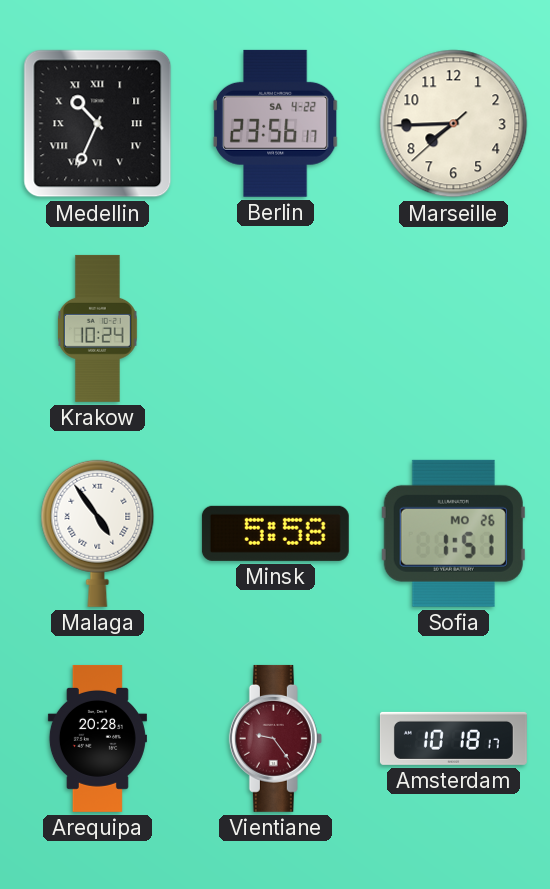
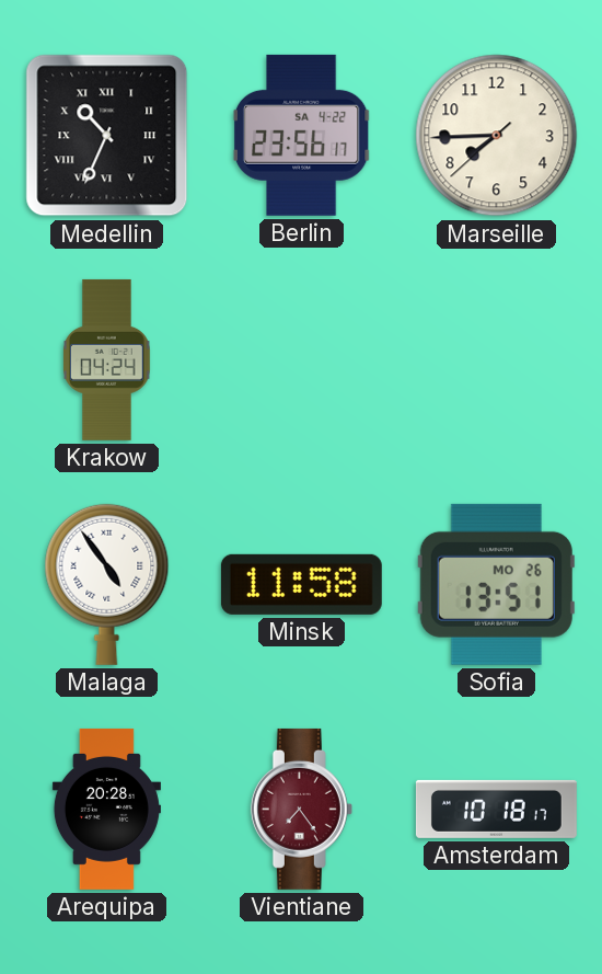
Krakow: 10:24 -> 04:24
Minsk: 5:58 -> 11:58
Sofia: 1:51 -> 13:51
Vientiane: 9:24 -> 7:24
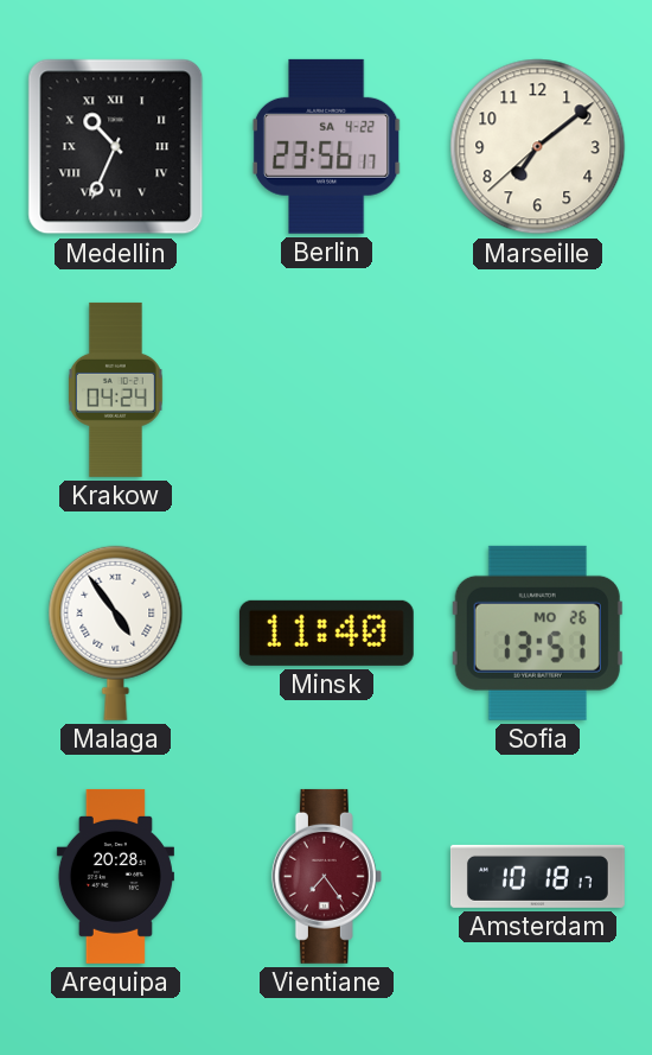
Marseille: 7:44 -> 7:08
Minsk: 11:58 -> 11:40
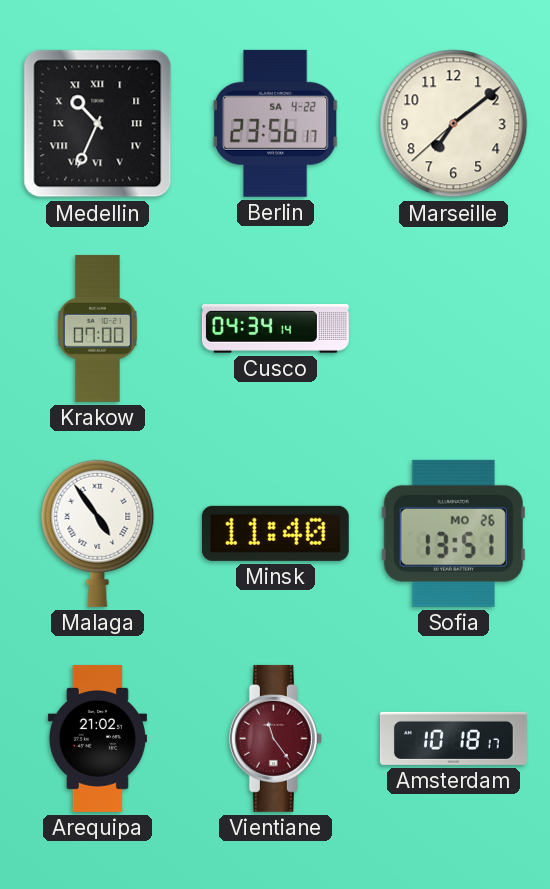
Krakow: 04:24 -> 07:00
Cusco: none -> 04:34
Arequipa: 20:28 -> 21:02
Vientiane: 7:24 -> 11:24
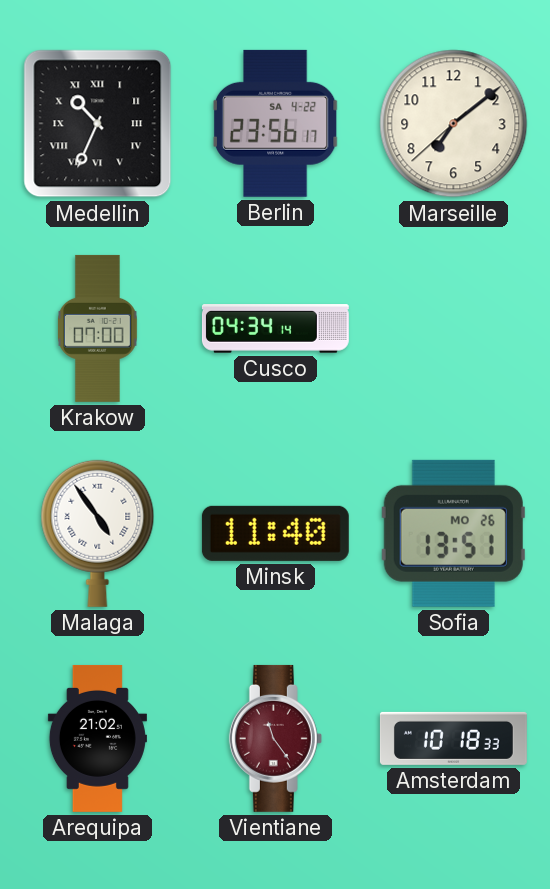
Amsterdam: 10:18:17 -> 10:18:33
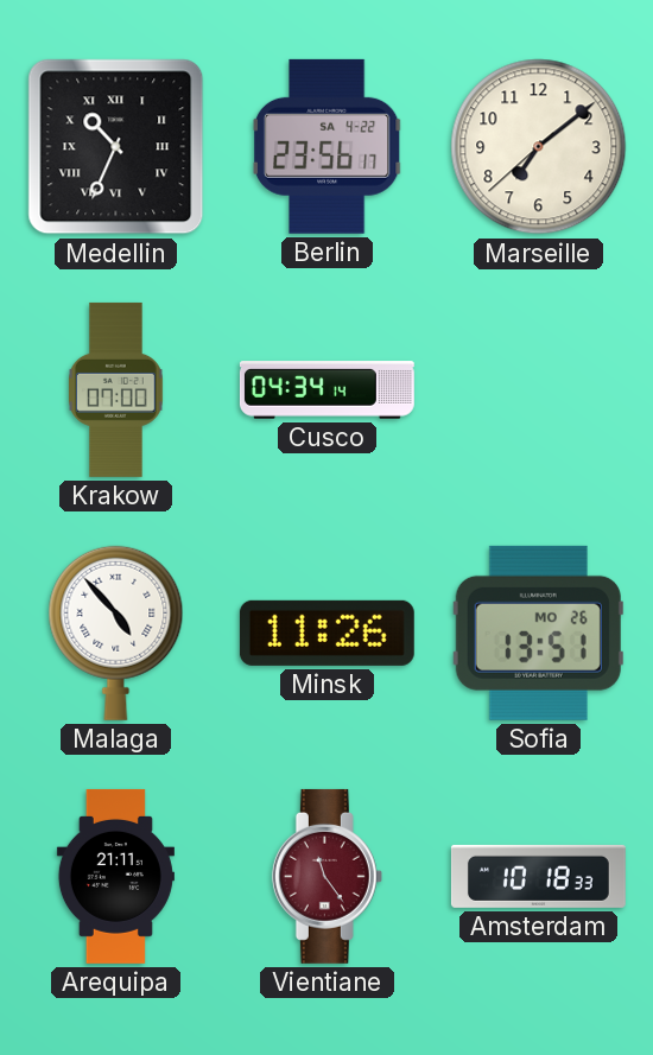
Malaga: 4:54 -> 4:53
Minsk: 11:40 -> 11:26
Arequipa: 21:02 -> 21:11
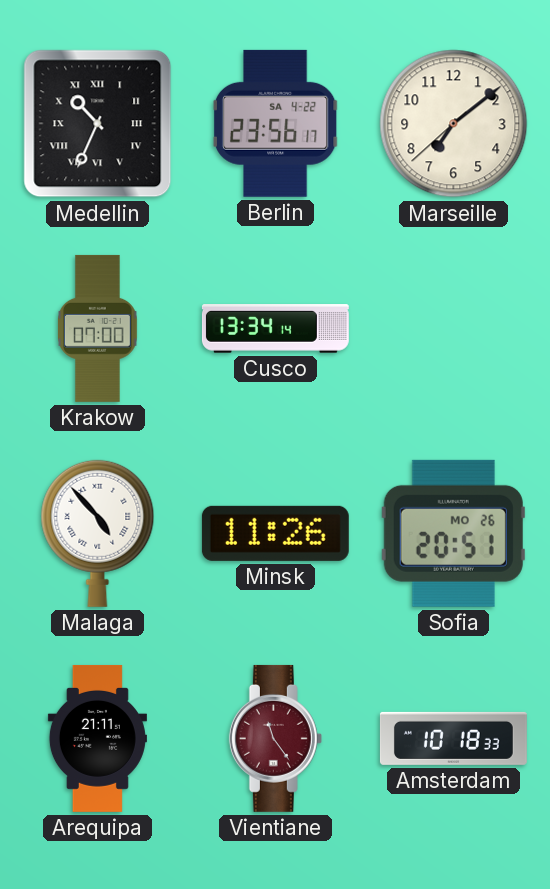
Cusco: 04:34 -> 13:34
Sofia: 13:51 -> 20:51
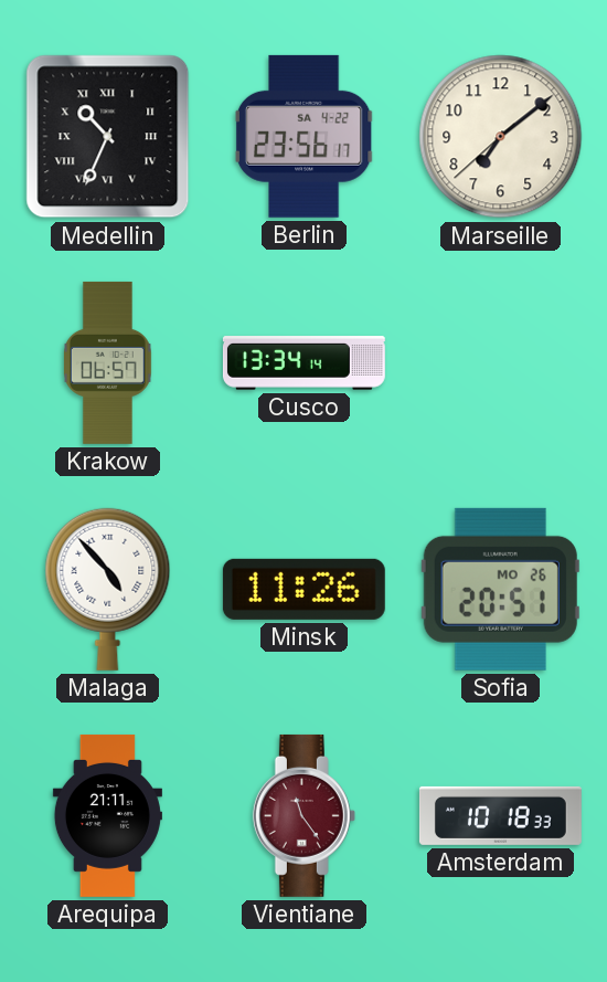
Krakow: 07:00 -> 06:57
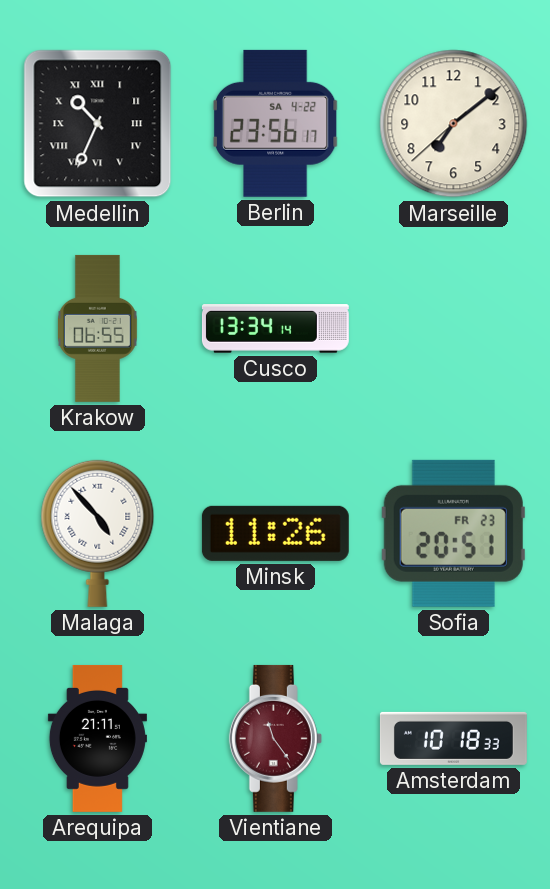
Krakow: 06:57 -> 06:55
Sofia date: MO 26 -> FR 23
